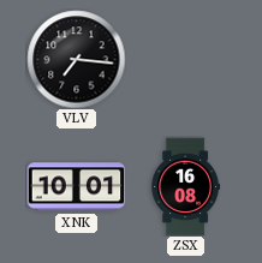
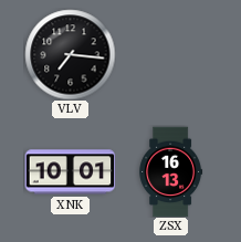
ZSX: 16:08 -> 16:13
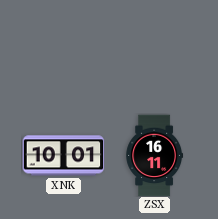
VLV: 7:16 -> none
ZSX: 16:13 -> 16:11
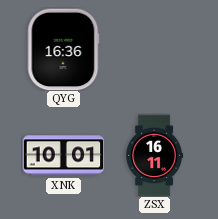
QYG: none -> 16:36
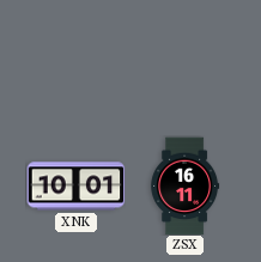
QYG: 16:36 -> none
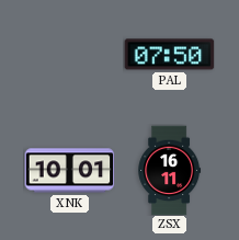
PAL: none -> 07:50
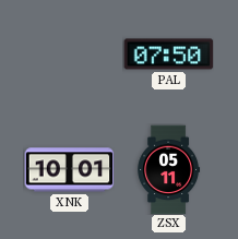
ZSX: 16:11 -> 05:11
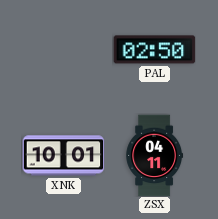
PAL: 07:50 -> 02:50
ZSX: 05:11 -> 04:11
